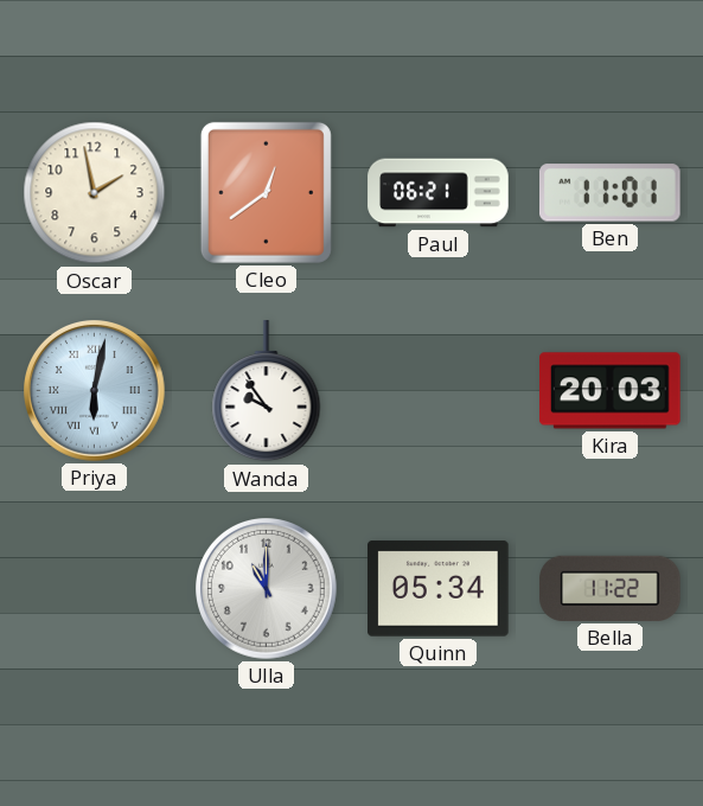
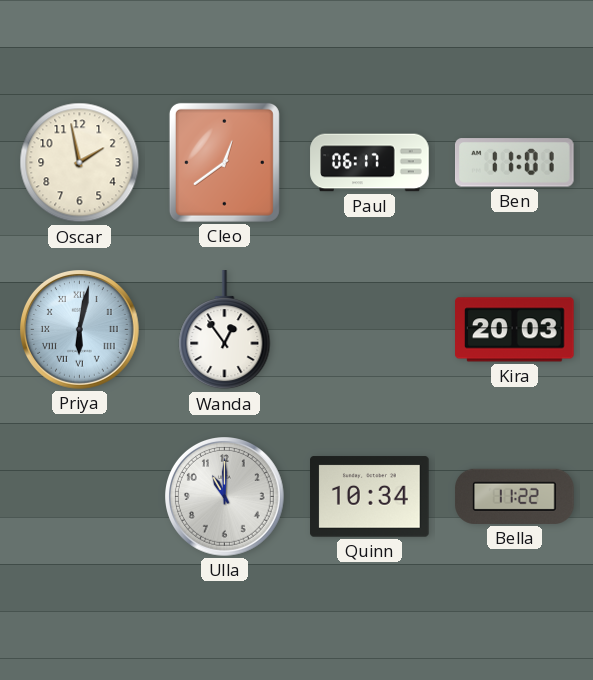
Paul: 06:21 -> 06:17
Wanda: 9:54 -> 12:54
Quinn: 05:34 -> 10:34
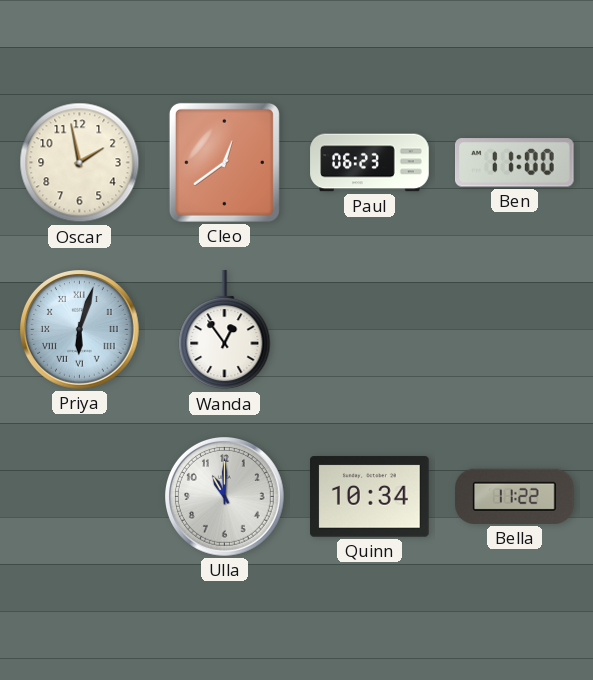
Paul: 06:17 -> 06:23
Ben: 11:01 -> 11:00
Priya: 6:02 -> 6:03
Kira: 20:03 -> none
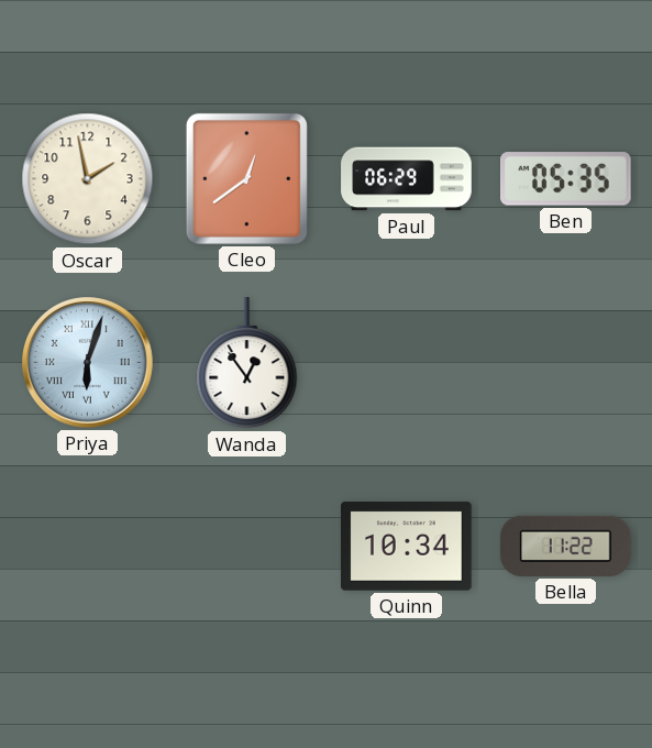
Paul: 06:23 -> 06:29
Ben: 11:00 -> 05:35
Ulla: 11:00 -> none
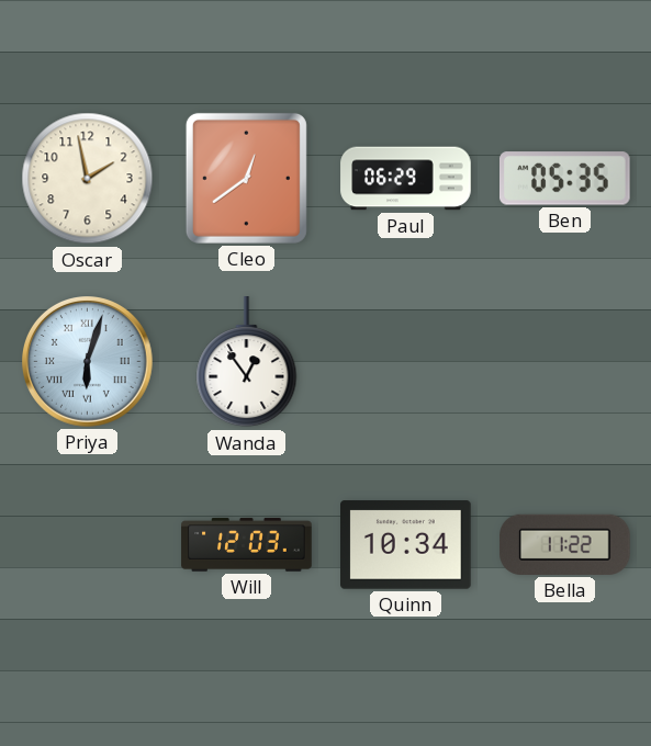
Will: none -> 12:03
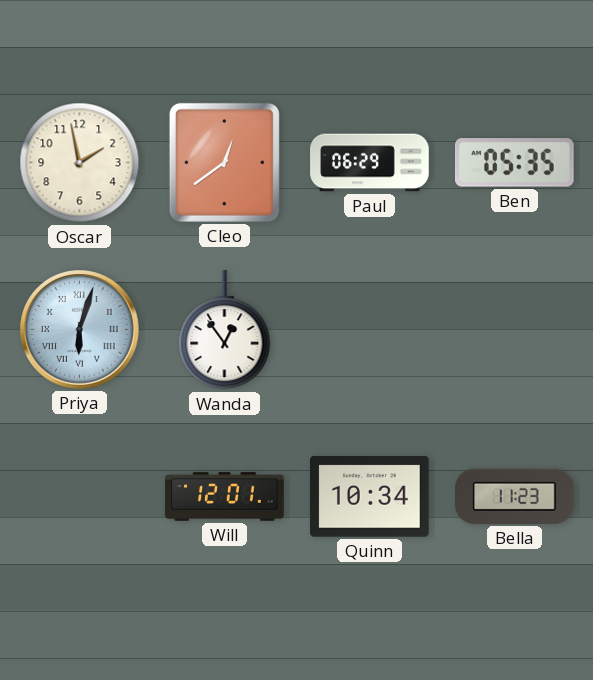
Will: 12:03 -> 12:01
Bella: 11:22 -> 11:23
